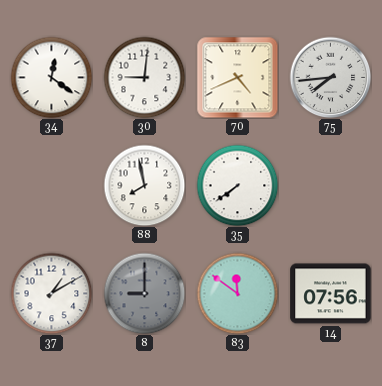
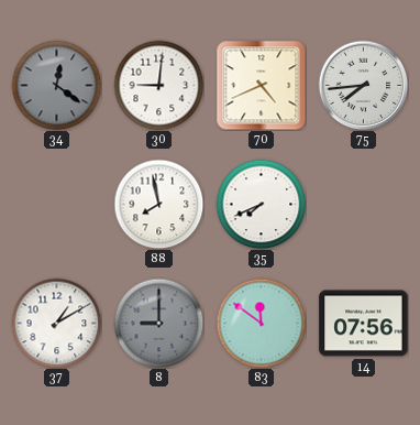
34 dial: white -> grey
35: 7:39 -> 7:41
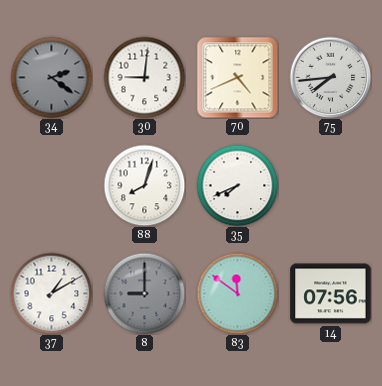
34: 12:21 -> 2:21
88: 7:58 -> 8:03
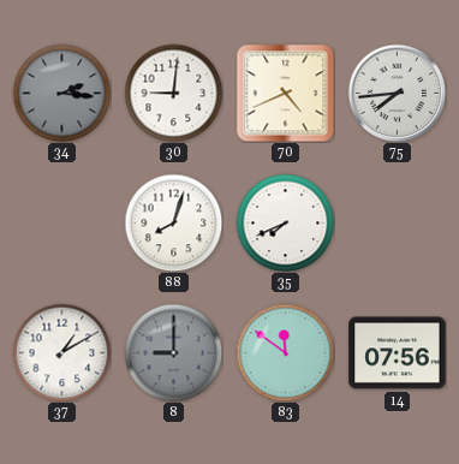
34: 2:21 -> 2:16
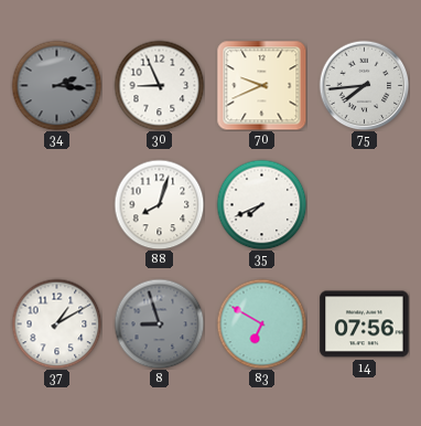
30: 9:01 -> 8:56
70: 4:41 -> 9:41
8: 9:00 -> 8:57
83: 11:51 -> 6:50
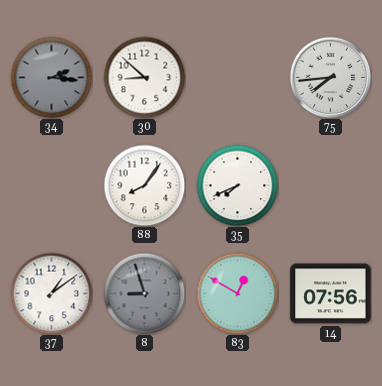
30: 8:56 -> 8:52
70: 9:41 -> none
88: 8:03 -> 8:06
37: 1:10 -> 1:09
83: 6:50 -> 12:50
